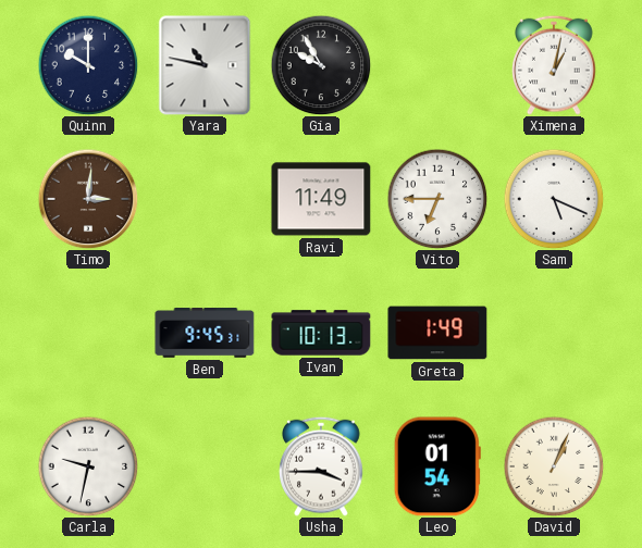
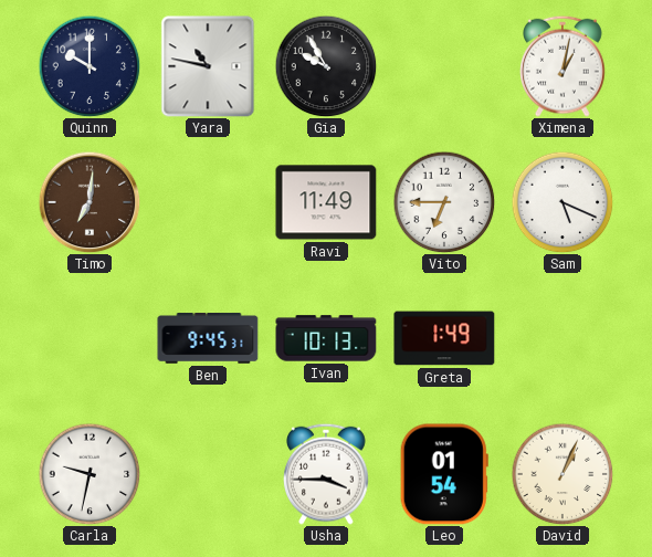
Timo: 3:01 -> 7:01
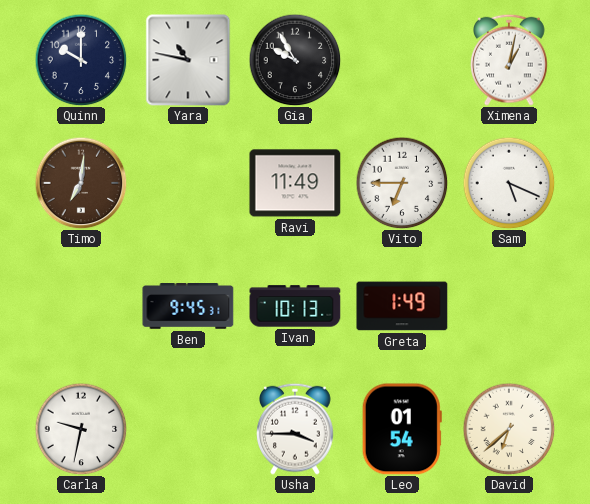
David: 1:04 -> 6:38
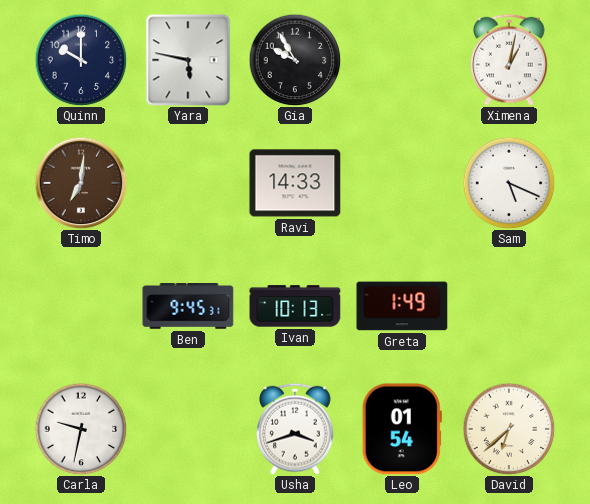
Yara: 10:47 -> 5:47
Ravi: 11:49 -> 14:33
Vito: 6:45 -> none
Usha: 3:45 -> 3:42
